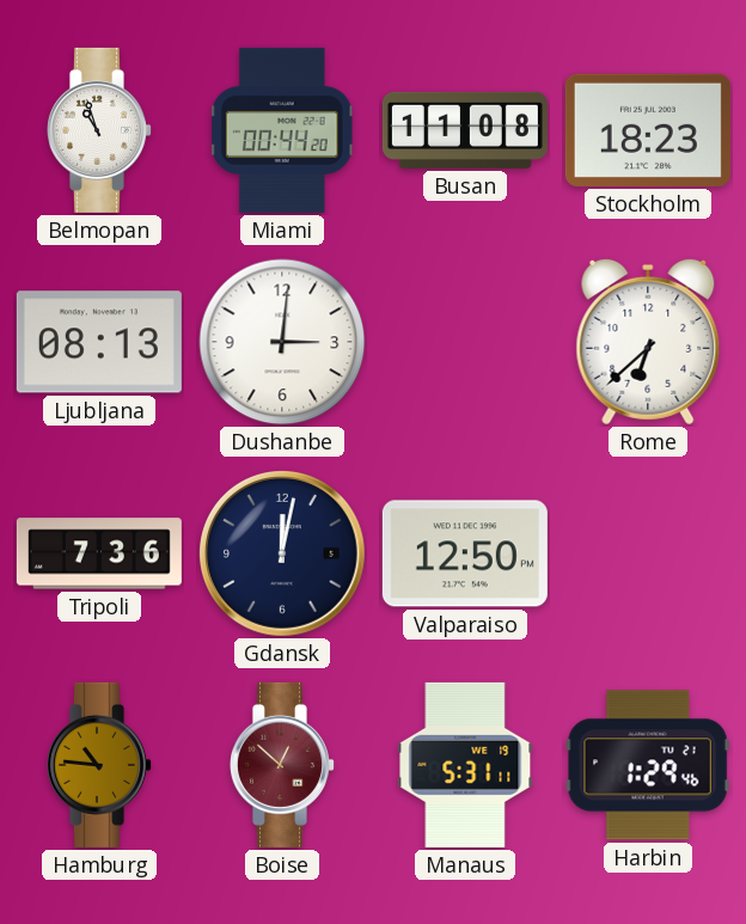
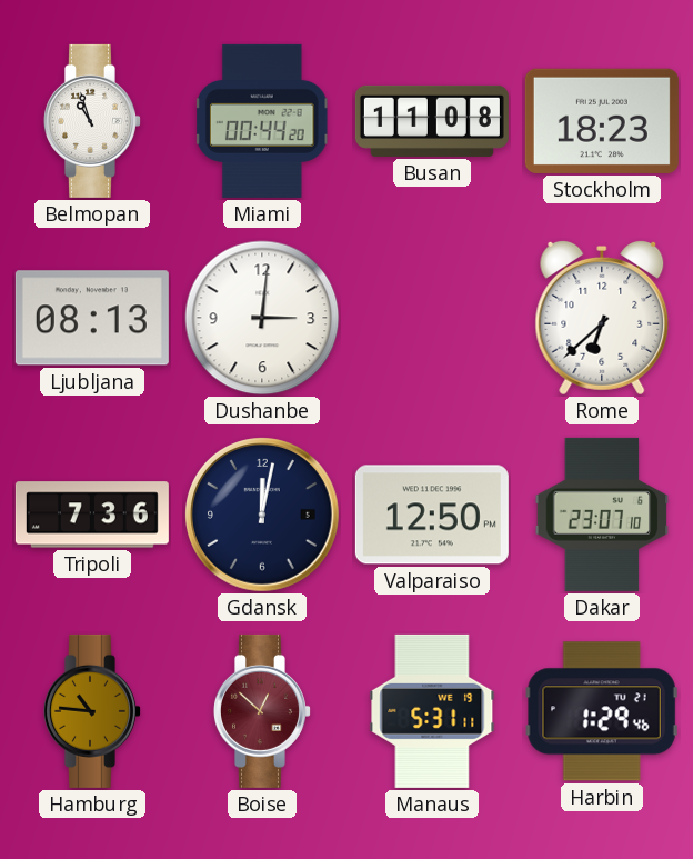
Dakar: none -> 23:07
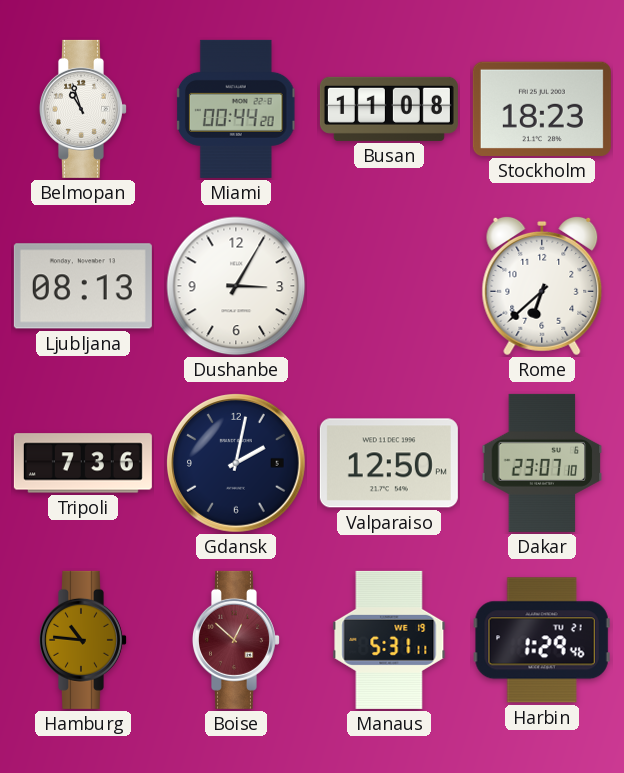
Dushanbe: 3:01 -> 3:05
Gdansk: 12:02 -> 2:02
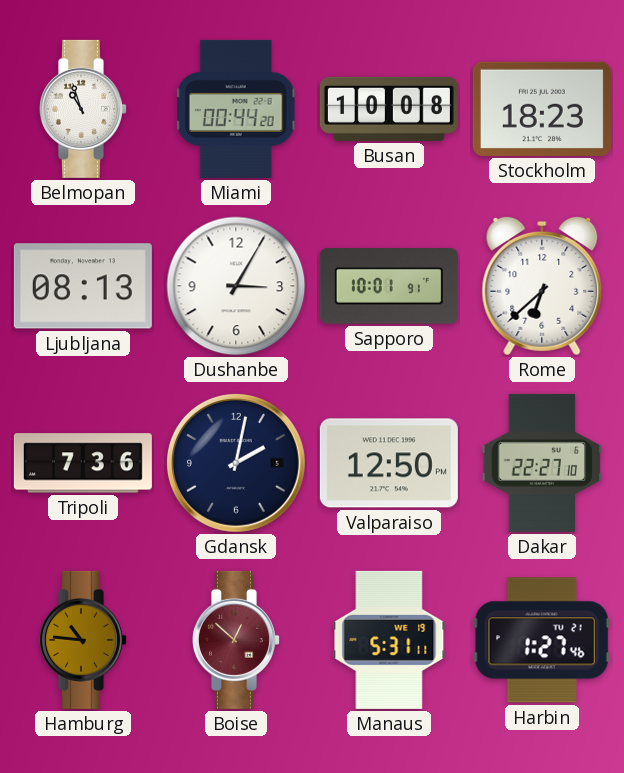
Busan: 11:08 -> 10:08
Sapporo: none -> 10:01
Dakar: 23:07 -> 22:27
Harbin: 1:29 -> 1:27
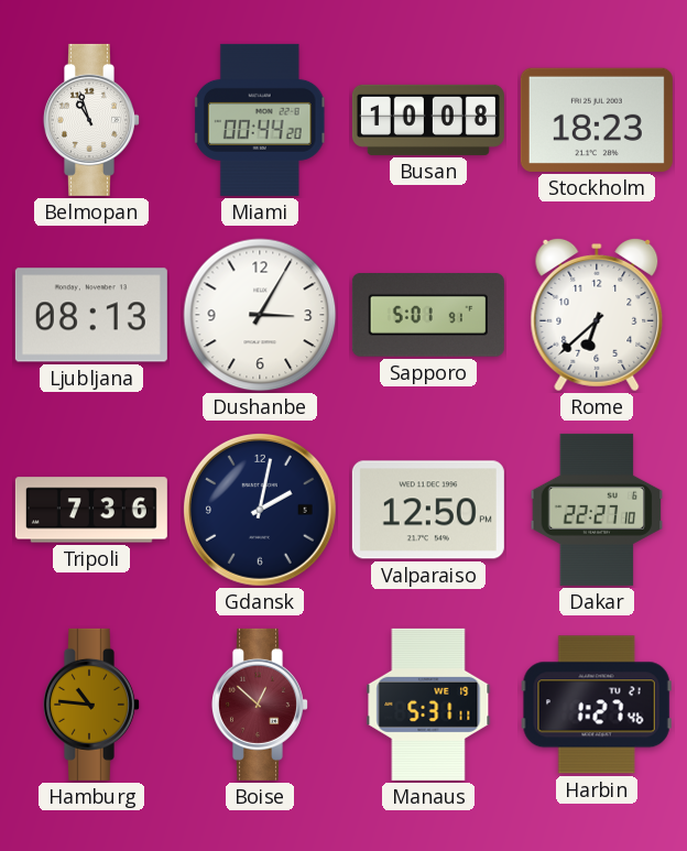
Sapporo: 10:01 -> 5:01
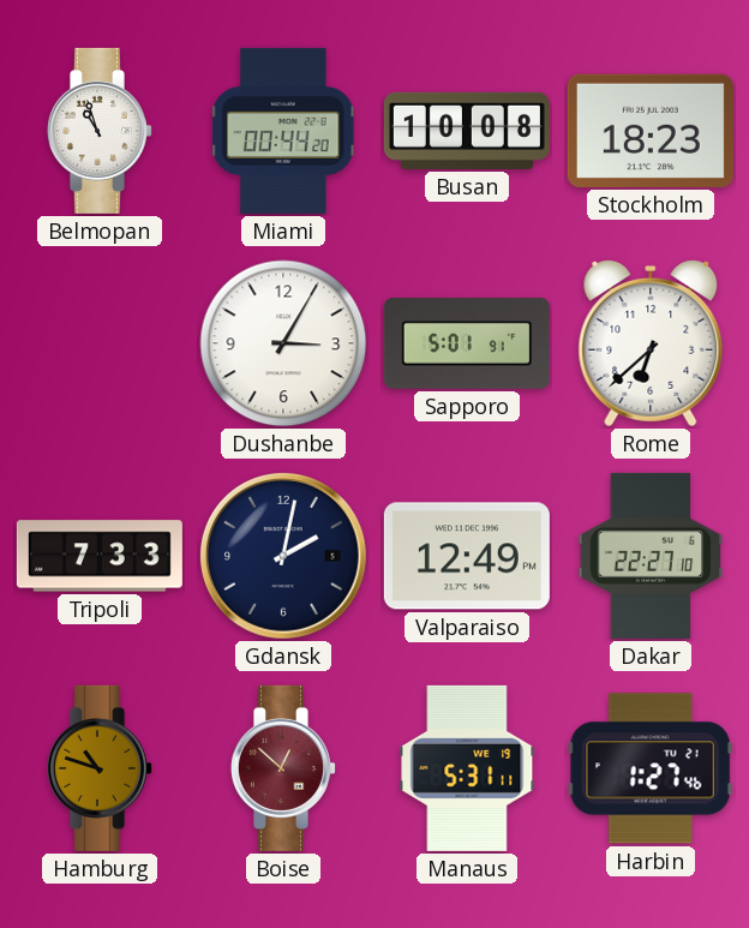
Ljubljana: 08:13 -> none
Tripoli: 7:36 -> 7:33
Valparaiso: 12:50 -> 12:49
Hamburg: 10:46 -> 10:48
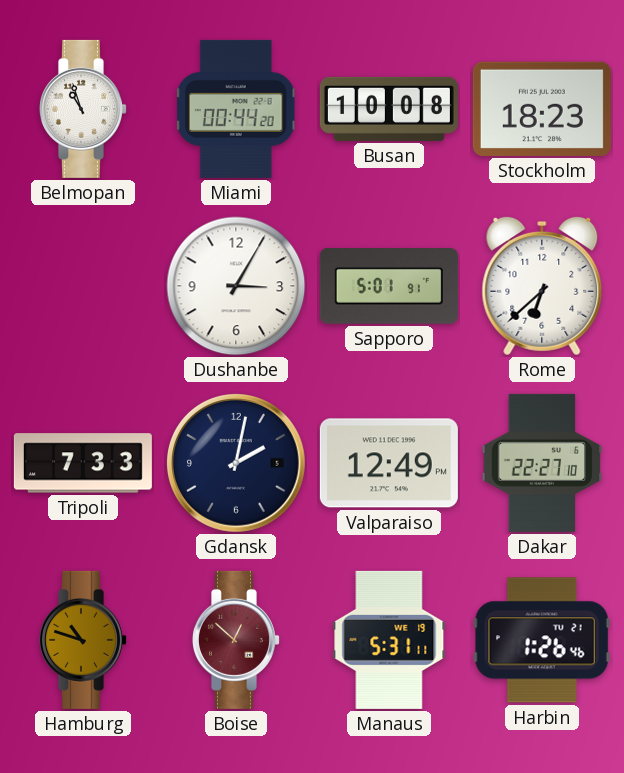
Harbin: 1:27 -> 1:26
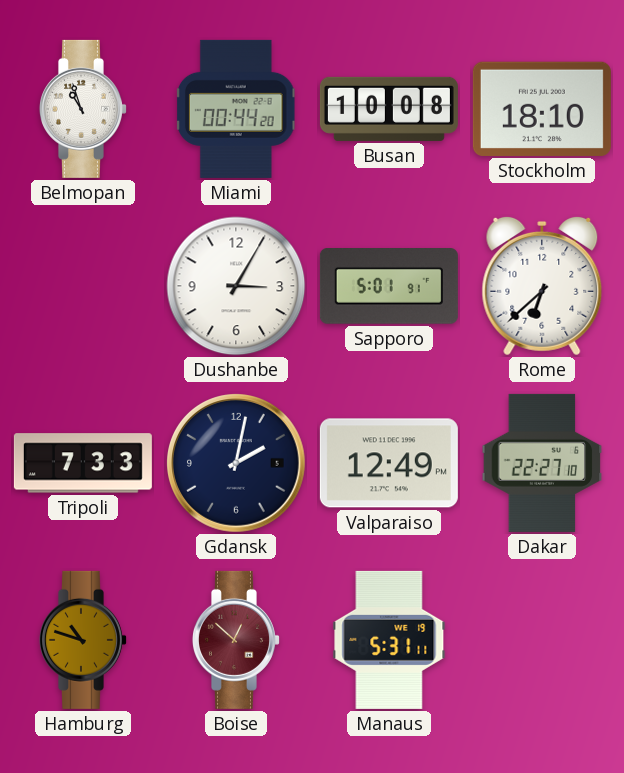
Stockholm: 18:23 -> 18:10
Harbin: 1:26 -> none
